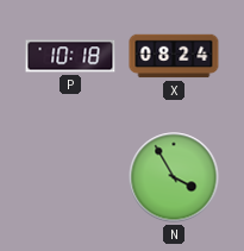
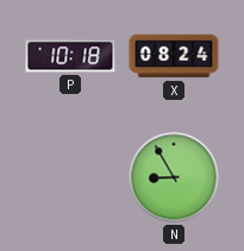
N: 3:55 -> 8:55
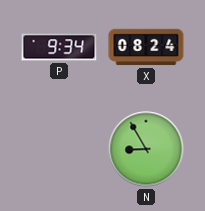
P: 10:18 -> 9:34
